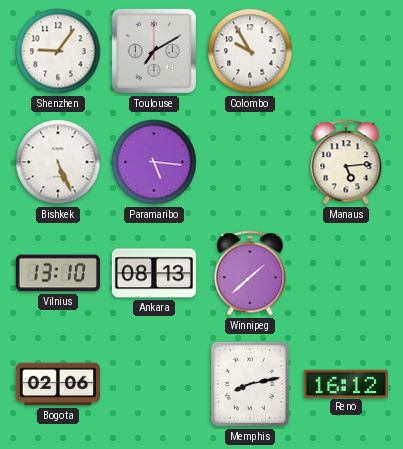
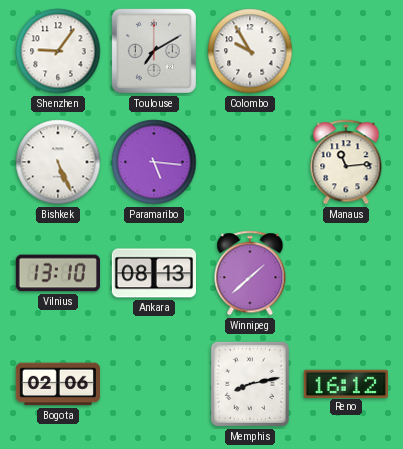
Manaus: 5:14 -> 11:14
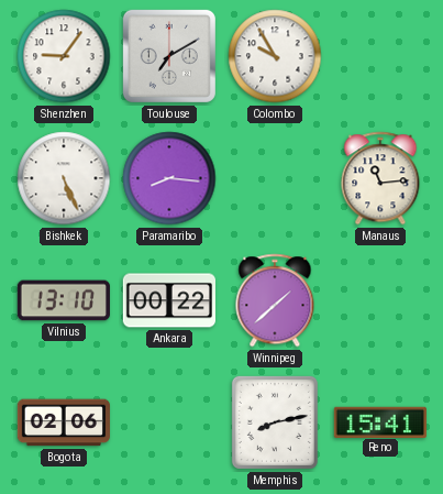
Paramaribo: 5:16 -> 8:16
Ankara: 08:13 -> 00:22
Reno: 16:12 -> 15:41
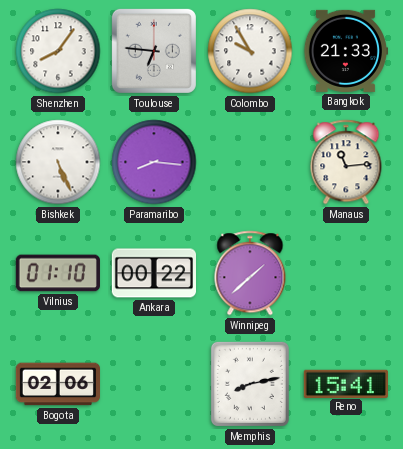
Shenzhen: 9:06 -> 8:06
Toulouse: 7:10 -> 6:46
Bangkok: none -> 21:33
Vilnius: 13:10 -> 01:10
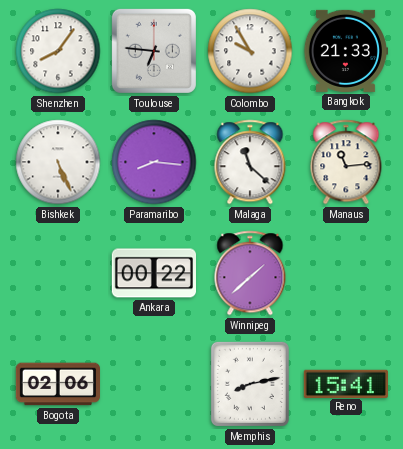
Malaga: none -> 11:22
Vilnius: 01:10 -> none
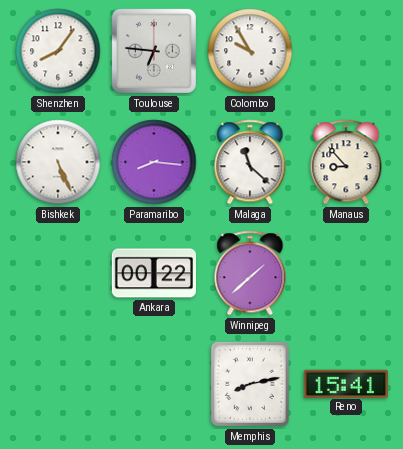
Bangkok: 21:33 -> none
Manaus: 11:14 -> 8:53
Bogota: 02:06 -> none
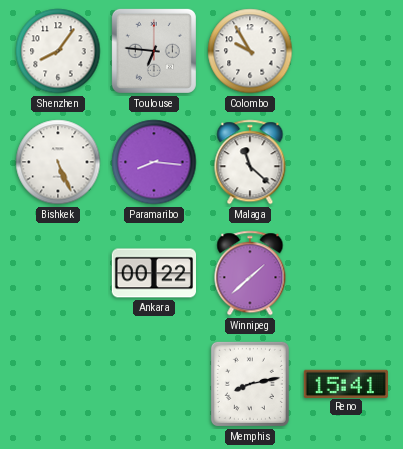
Manaus: 8:53 -> none
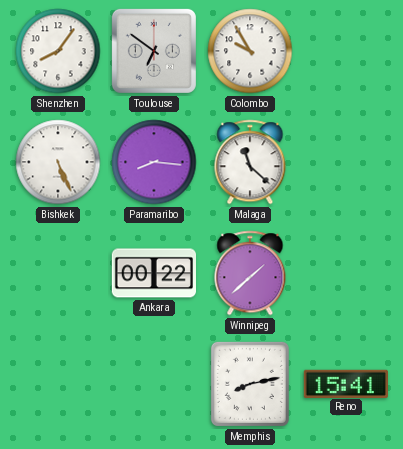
Toulouse: 6:46 -> 6:51
